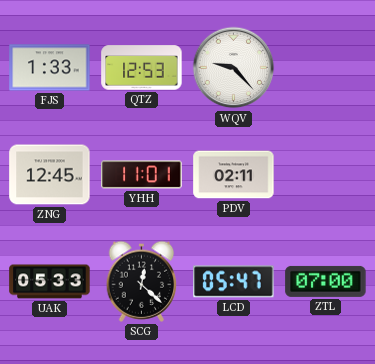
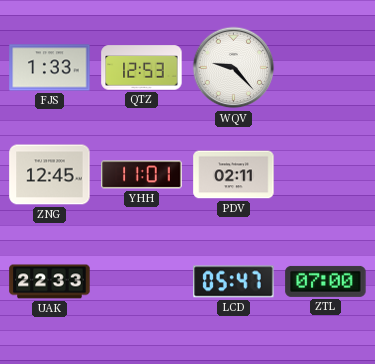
UAK: 05:33 -> 22:33
SCG: 12:22 -> none
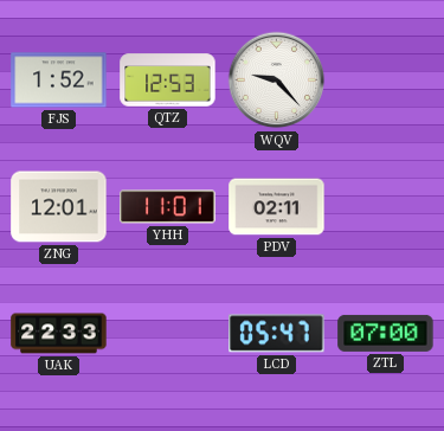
FJS: 1:33 -> 1:52
ZNG: 12:45 -> 12:01
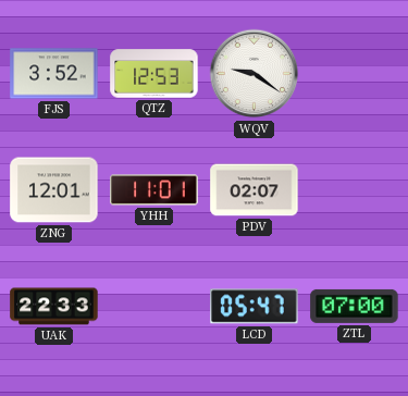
FJS: 1:52 -> 3:52
WQV: 9:23 -> 9:21
PDV: 02:11 -> 02:07
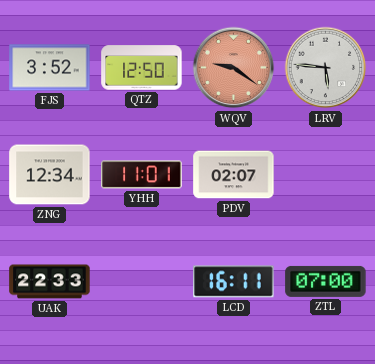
QTZ: 12:53 -> 12:50
WQV dial: white -> salmon
LRV: none -> 5:46
ZNG: 12:01 -> 12:34
LCD: 05:47 -> 16:11
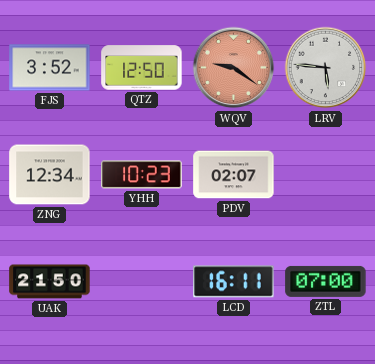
YHH: 11:01 -> 10:23
UAK: 22:33 -> 21:50
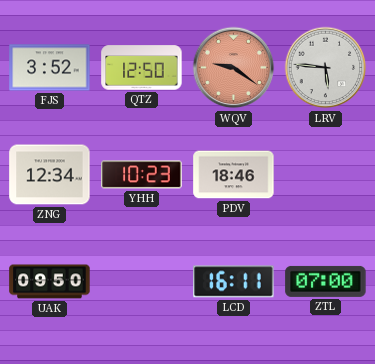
PDV: 02:07 -> 18:46
UAK: 21:50 -> 09:50
